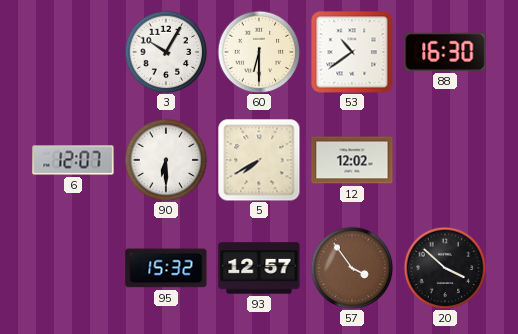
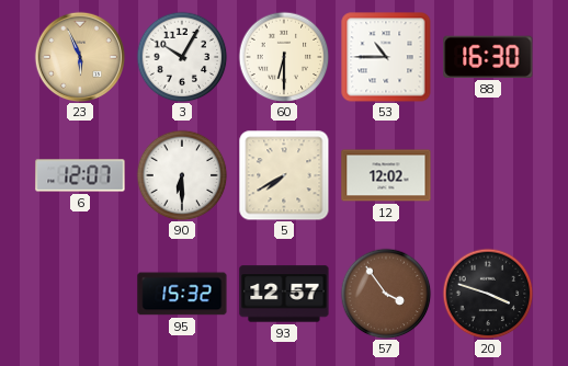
23: none -> 5:56
53: 10:39 -> 10:45
20: 3:52 -> 3:48
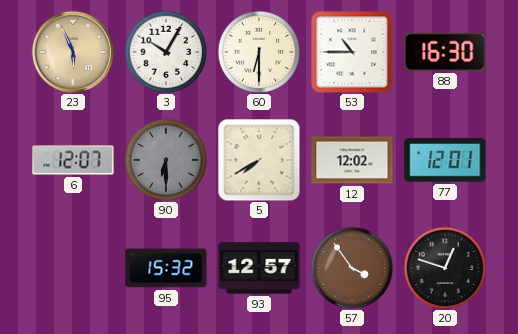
90 dial: white -> grey
77: none -> 12:01
20: 3:48 -> 12:48
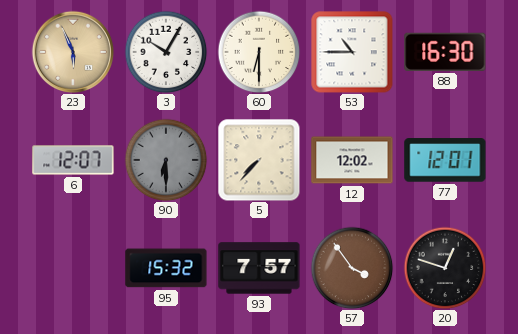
5: 7:40 -> 7:37
93: 12:57 -> 7:57
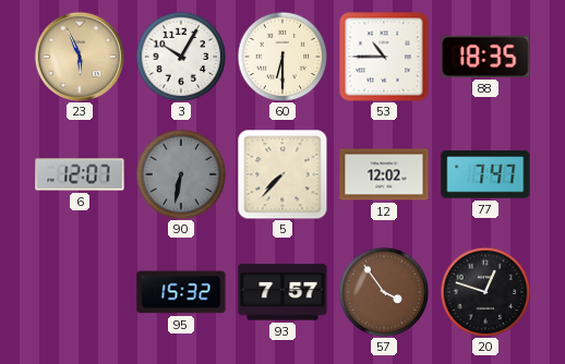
88: 16:30 -> 18:35
90: 6:30 -> 6:32
77: 12:01 -> 7:47
